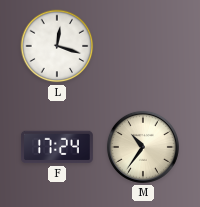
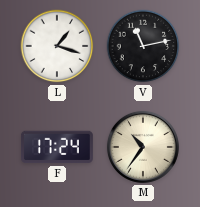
L: 12:18 -> 1:18
V: none -> 11:13
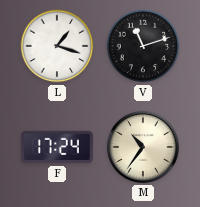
V: 11:13 -> 11:12
